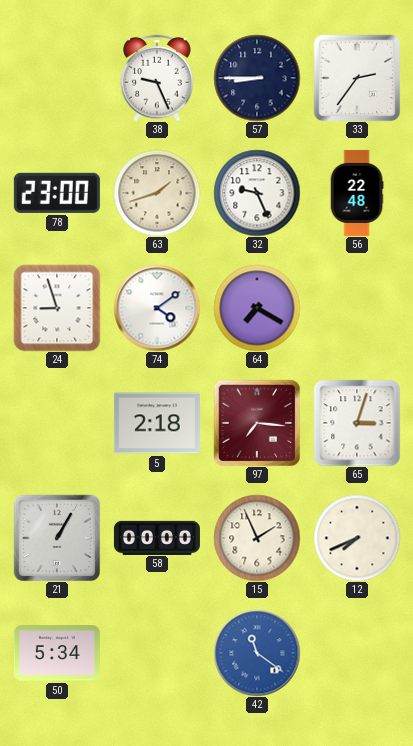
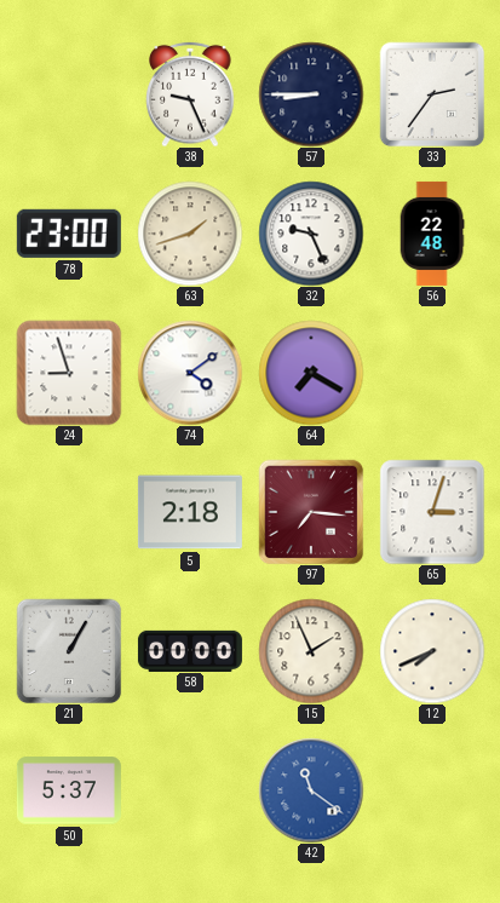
50: 5:34 -> 5:37
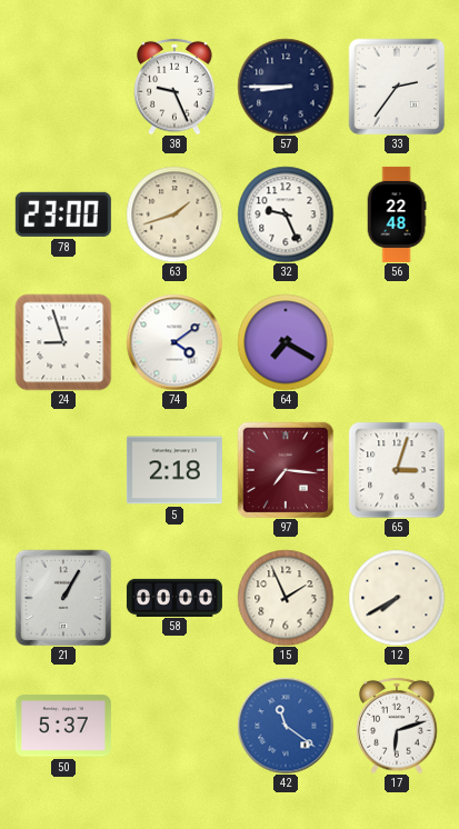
12: 7:41 -> 7:40
17: none -> 6:12
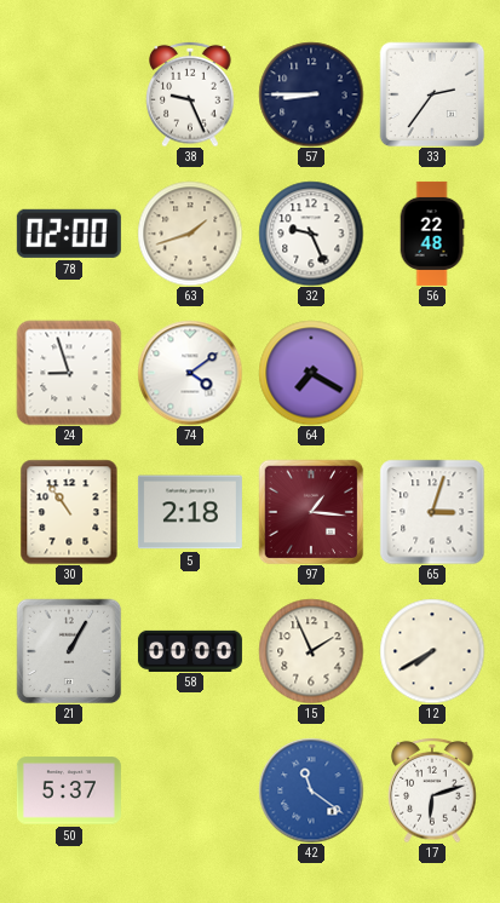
78: 23:00 -> 02:00
30: none -> 10:54
97: 7:16 -> 1:16
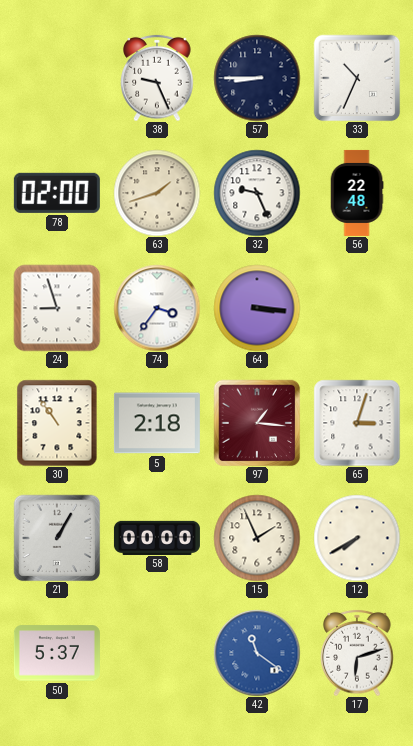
33: 2:36 -> 10:34
74: 4:09 -> 3:36
64: 7:20 -> 3:16
